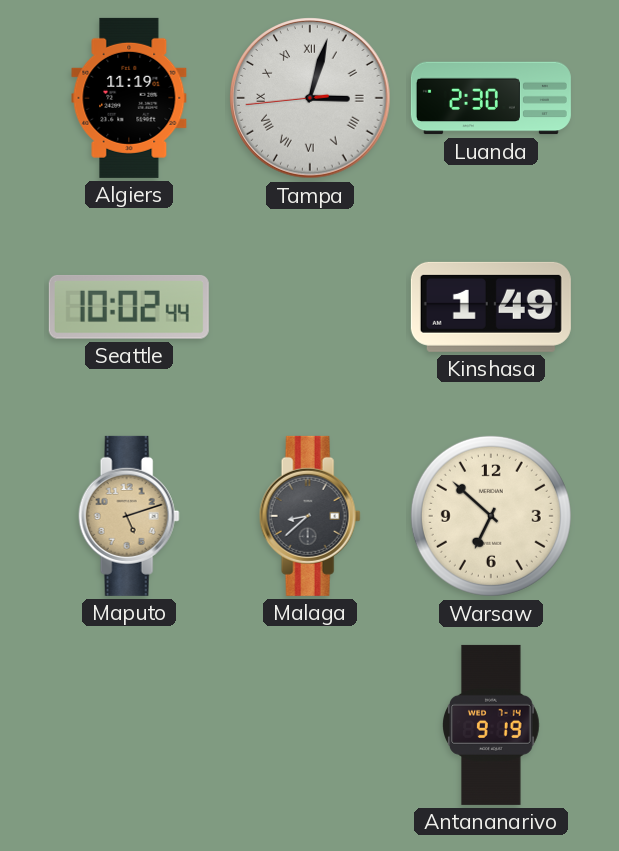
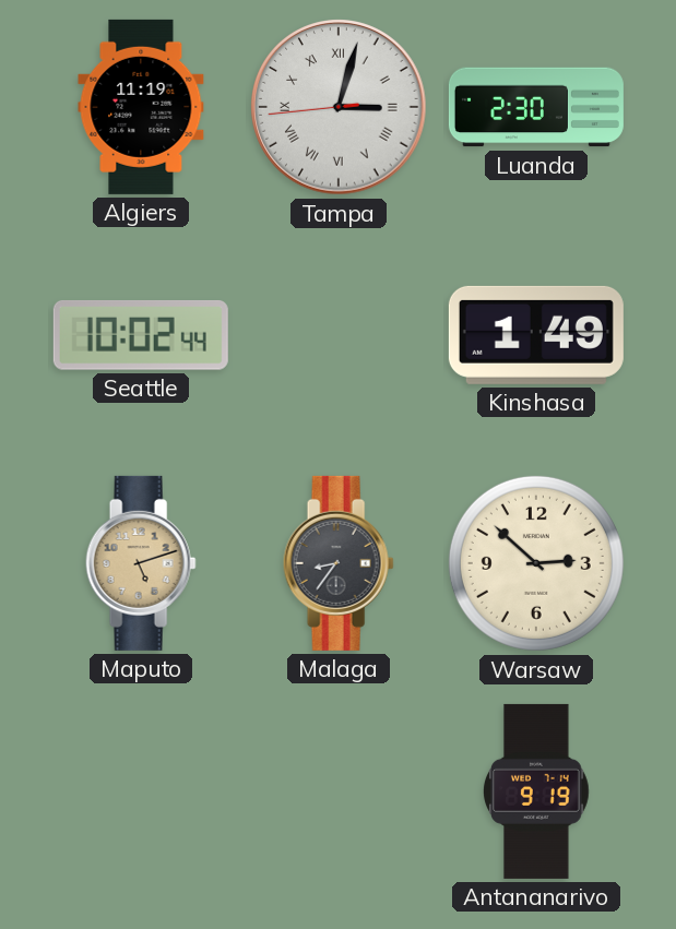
Malaga: 8:38 -> 8:36
Warsaw: 6:52 -> 2:52
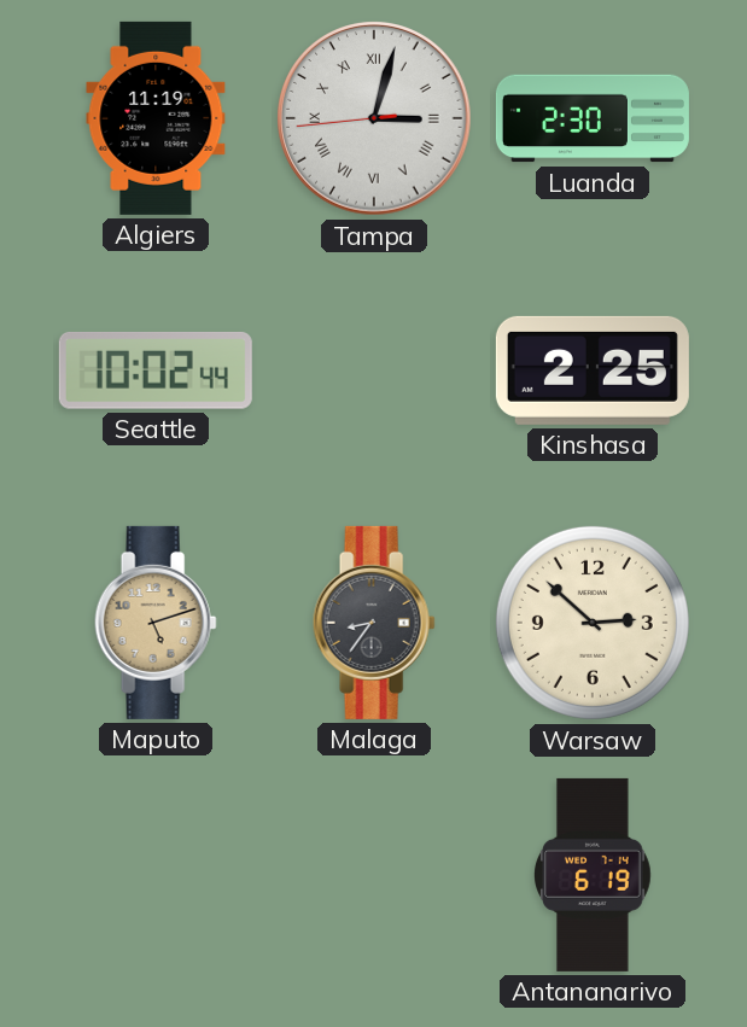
Kinshasa: 1:49 -> 2:25
Antananarivo: 9:19 -> 6:19
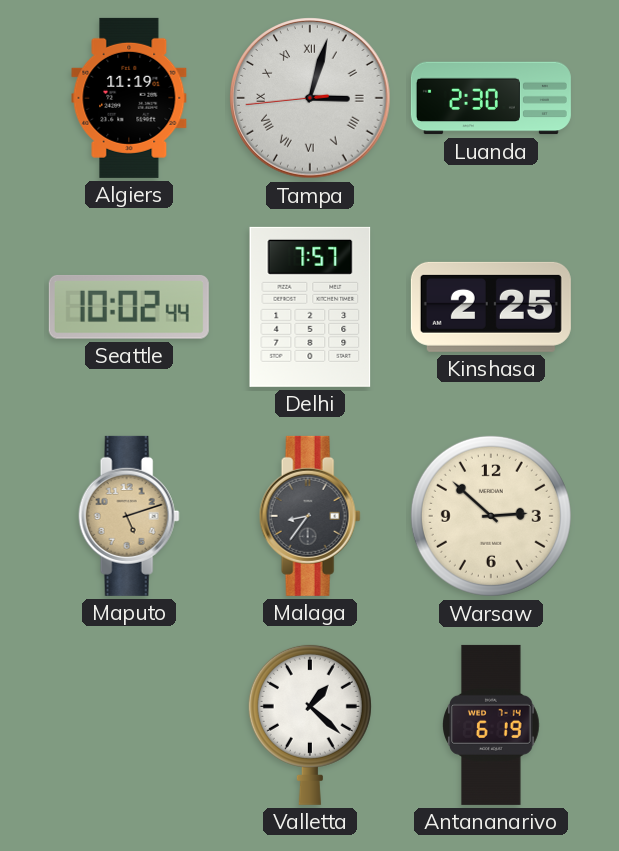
Delhi: none -> 7:57
Valletta: none -> 1:22
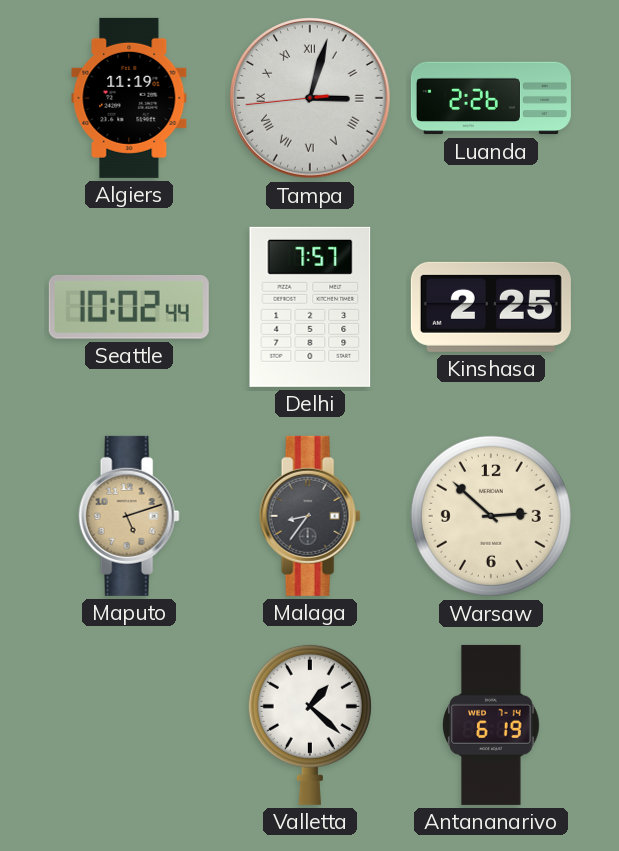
Luanda: 2:30 -> 2:26
